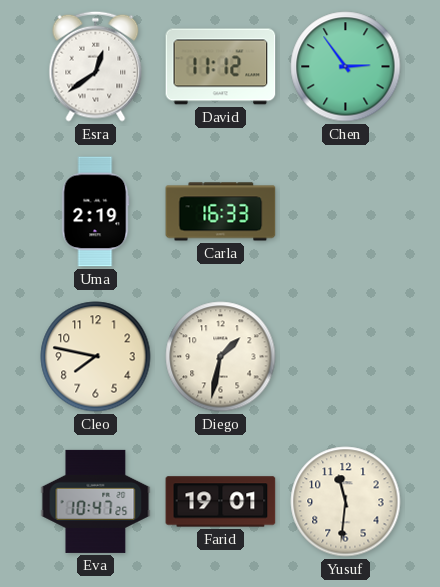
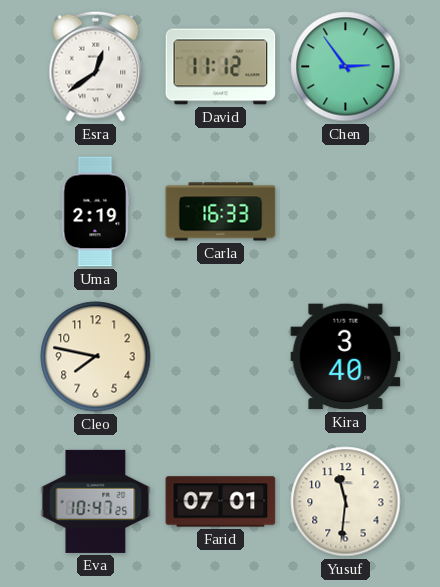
Diego: 1:32 -> none
Kira: none -> 3:40
Farid: 19:01 -> 07:01
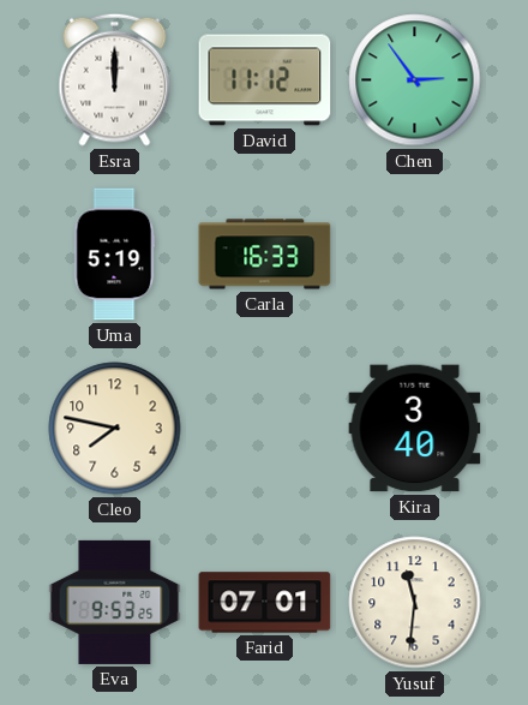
Esra: 12:39 -> 12:00
Uma: 2:19 -> 5:19
Eva: 10:47 -> 9:53
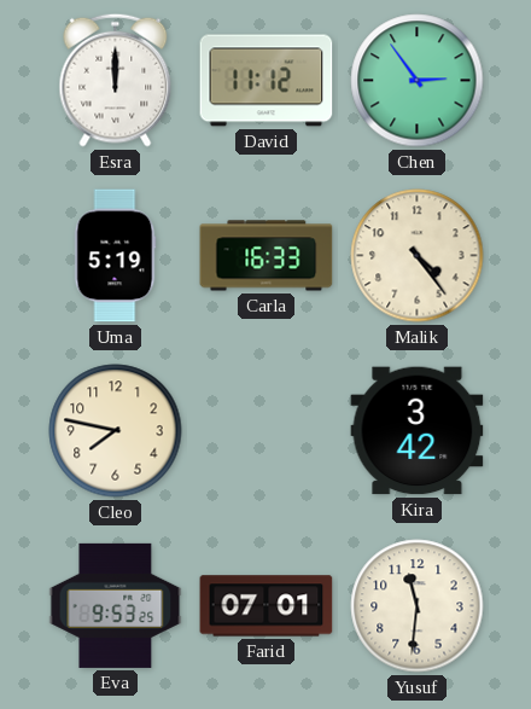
Malik: none -> 4:24
Kira: 3:40 -> 3:42
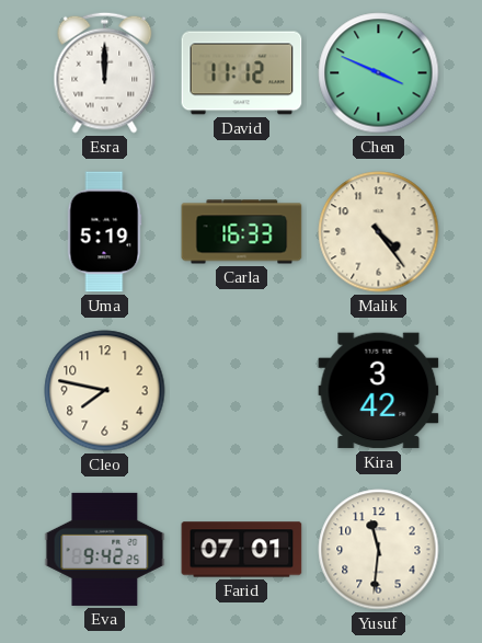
Chen: 2:54 -> 3:49
Eva: 9:53 -> 9:42
